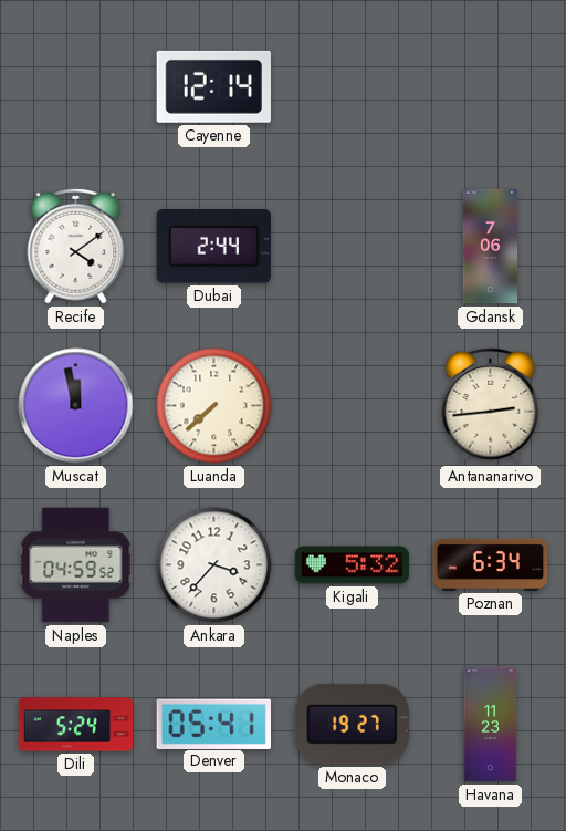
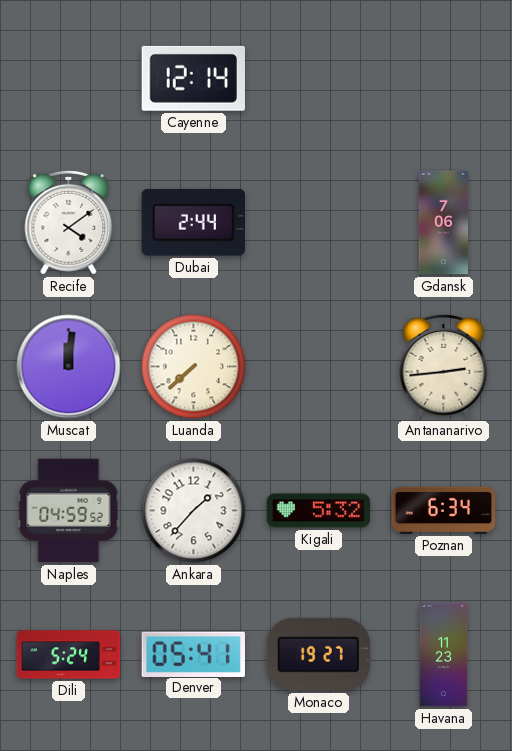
Muscat: 11:58 -> 12:01
Ankara: 3:37 -> 1:37
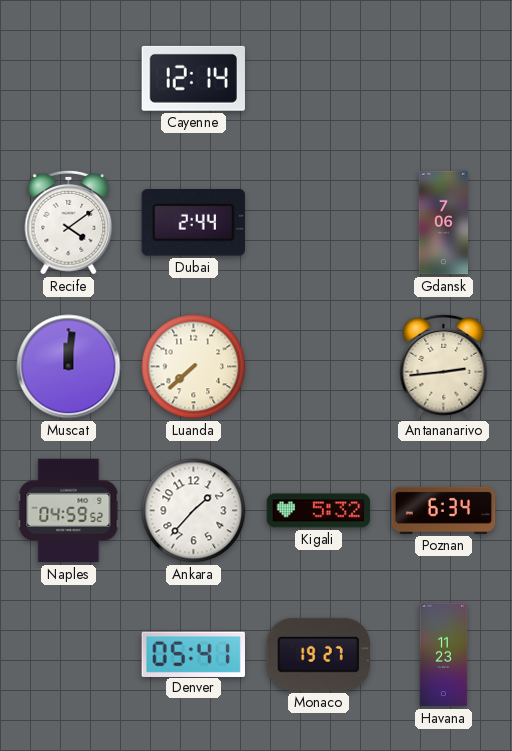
Dili: 5:24 -> none
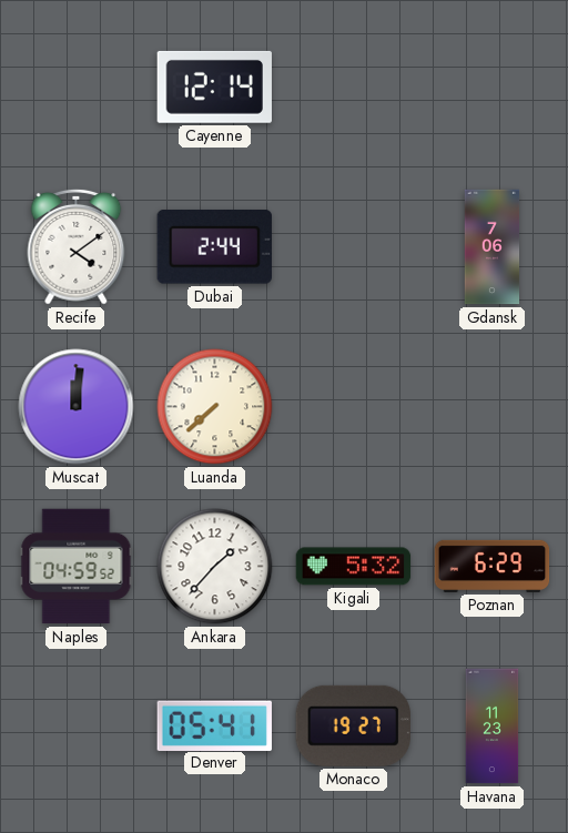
Antananarivo: 2:44 -> none
Poznan: 6:34 -> 6:29
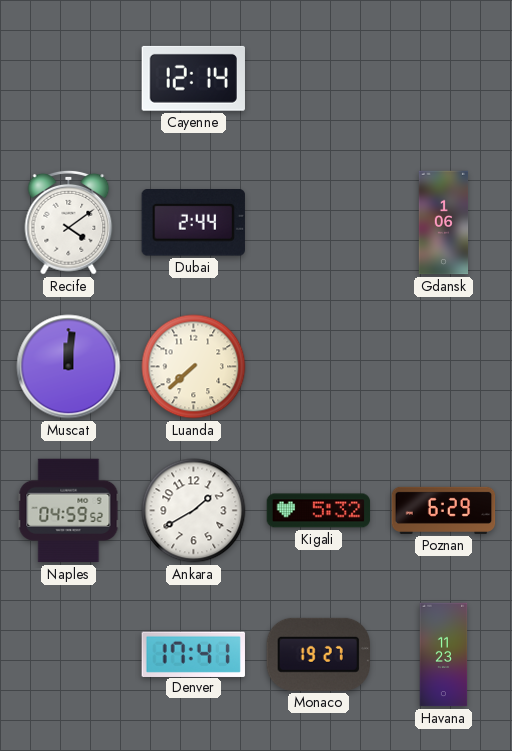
Gdansk: 7:06 -> 1:06
Ankara: 1:37 -> 1:40
Denver: 05:41 -> 17:41
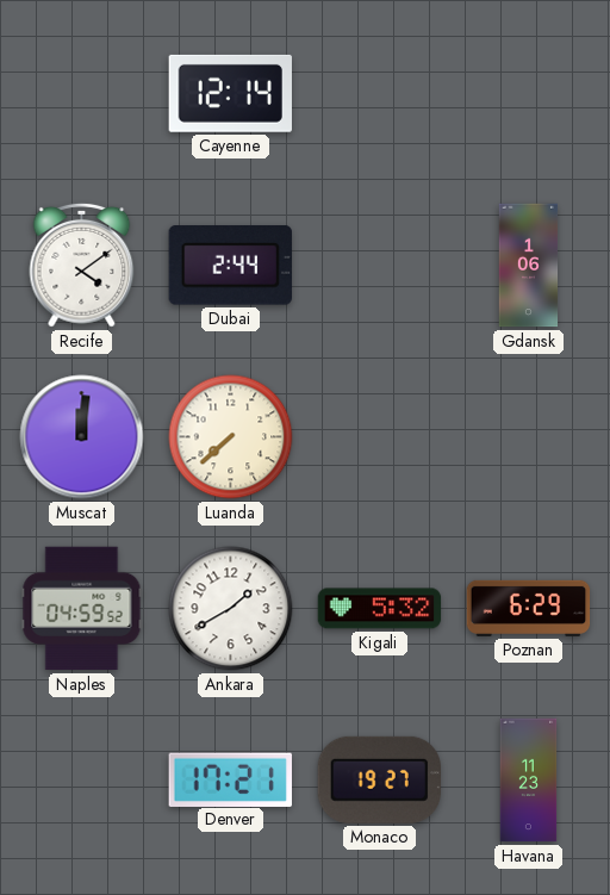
Denver: 17:41 -> 17:21
